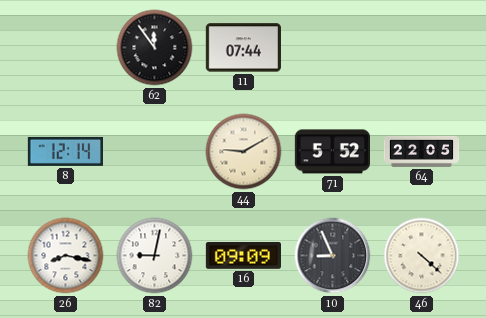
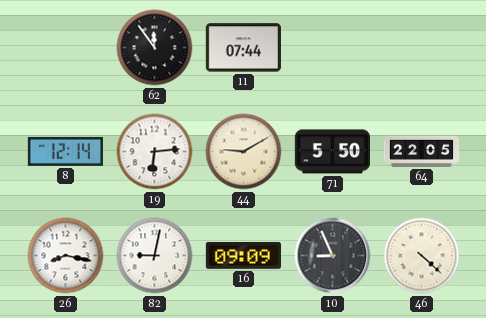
19: none -> 6:14
71: 5:52 -> 5:50
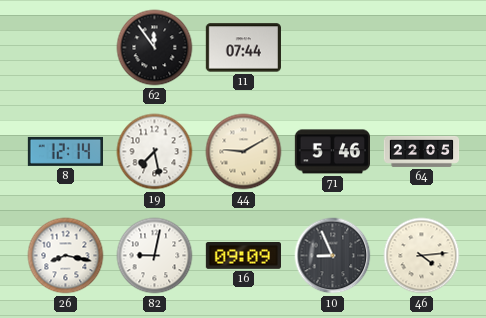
19: 6:14 -> 7:28
71: 5:50 -> 5:46
46: 4:22 -> 4:14
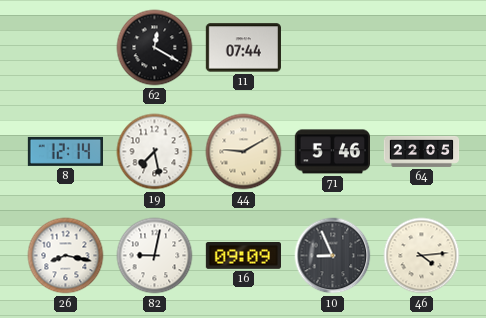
62: 11:54 -> 12:20
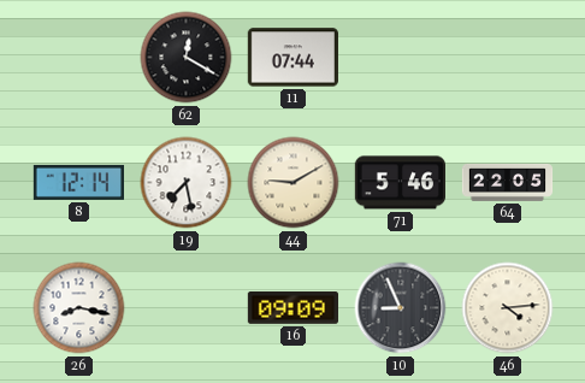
82: 9:02 -> none
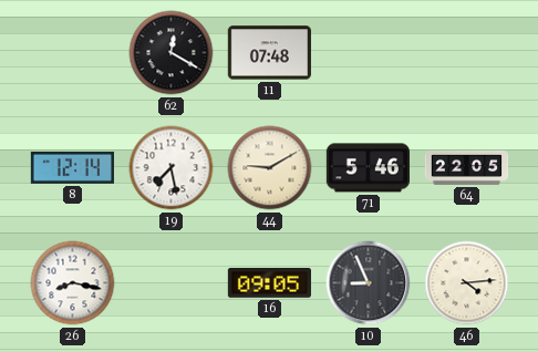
11: 07:44 -> 07:48
16: 09:09 -> 09:05
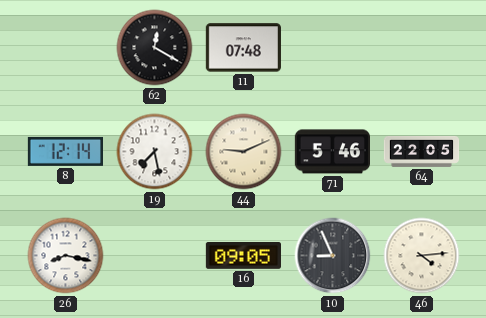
44: 9:10 -> 9:11
